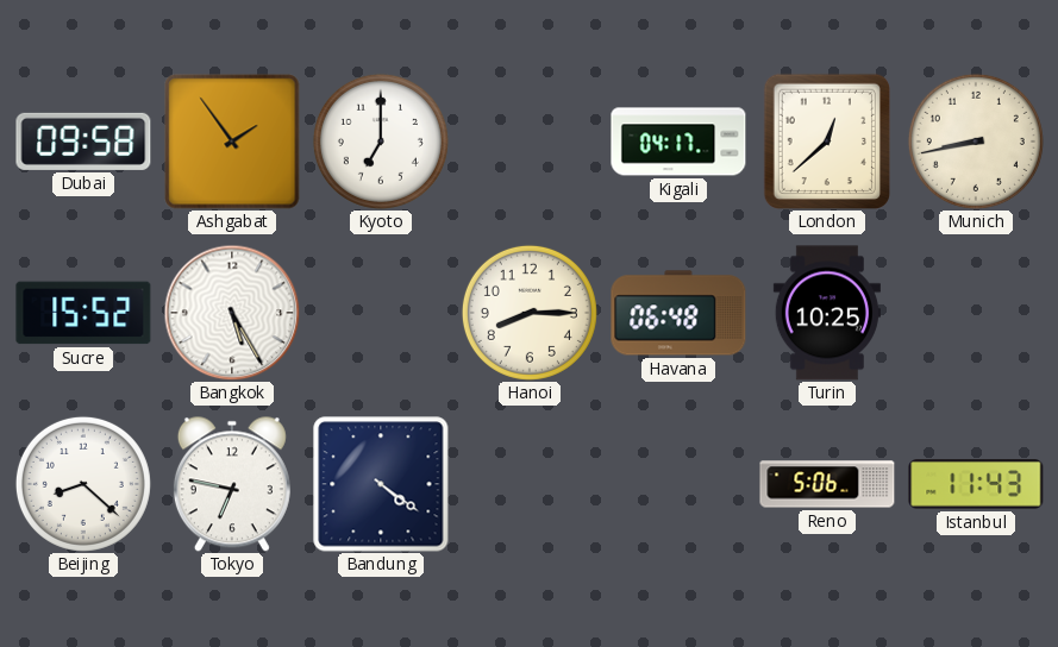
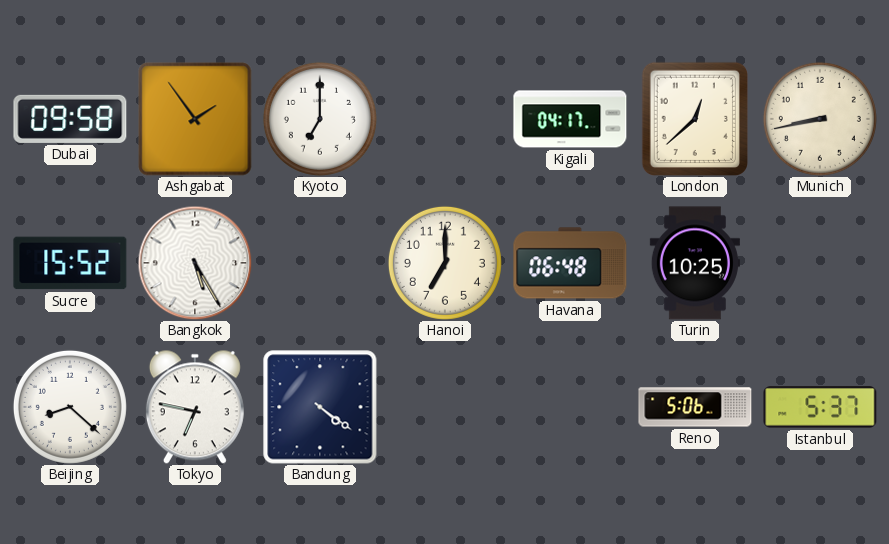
Hanoi: 8:15 -> 7:00
Istanbul: 11:43 -> 5:37
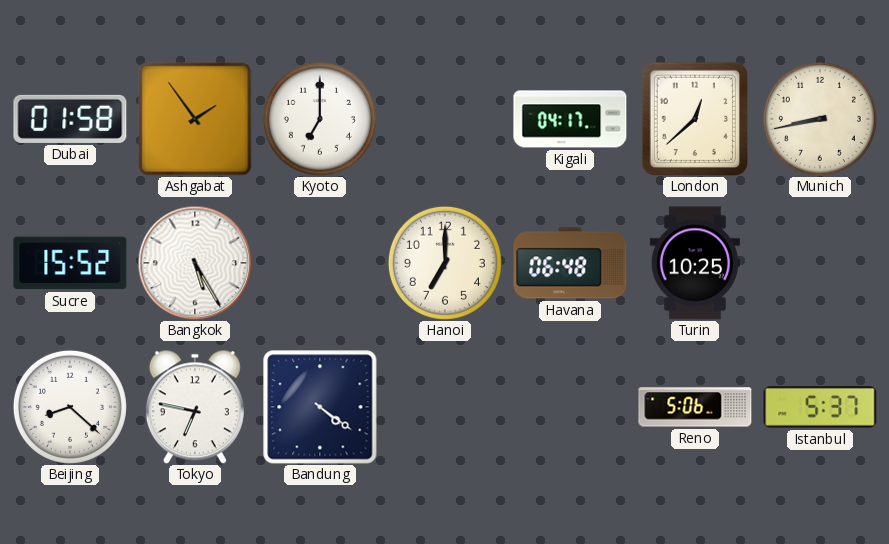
Dubai: 09:58 -> 01:58
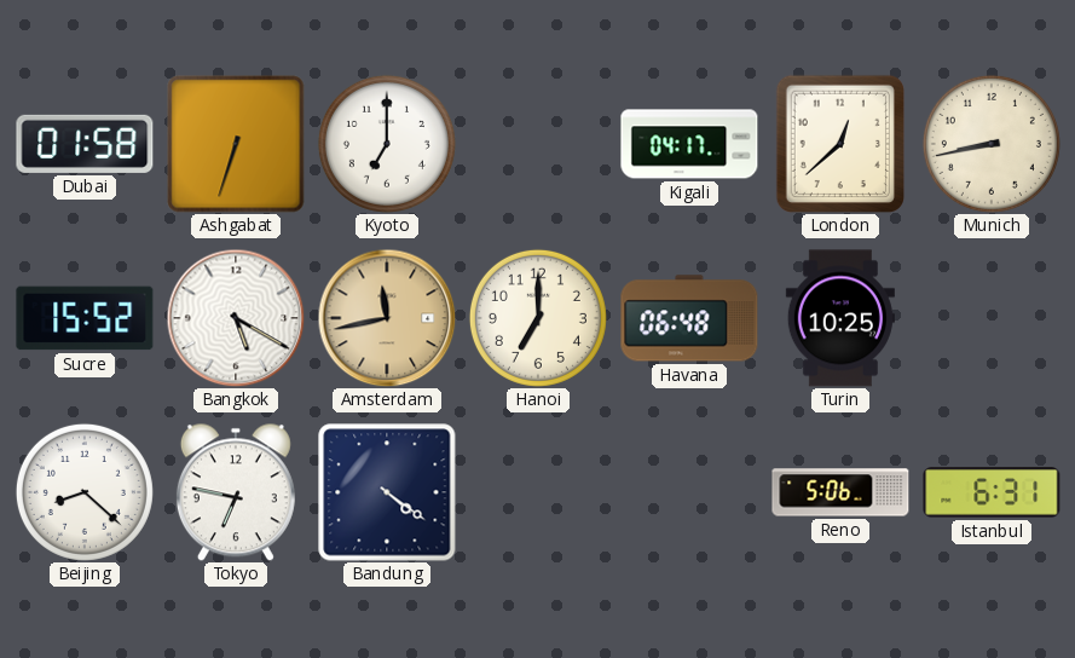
Ashgabat: 1:54 -> 6:33
Bangkok: 5:25 -> 5:20
Amsterdam: none -> 11:43
Istanbul: 5:37 -> 6:31
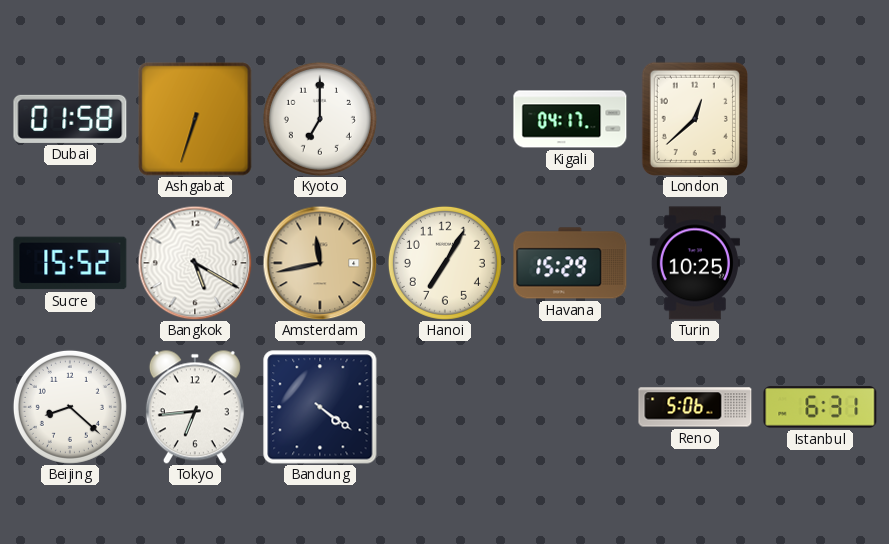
Munich: 8:43 -> none
Hanoi: 7:00 -> 7:05
Havana: 06:48 -> 15:29
Tokyo: 6:47 -> 6:44
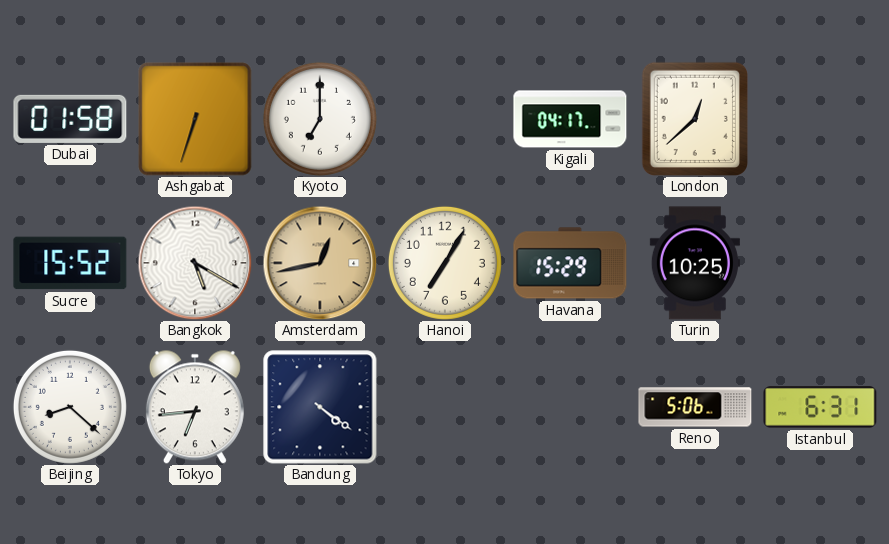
Amsterdam: 11:43 -> 12:43
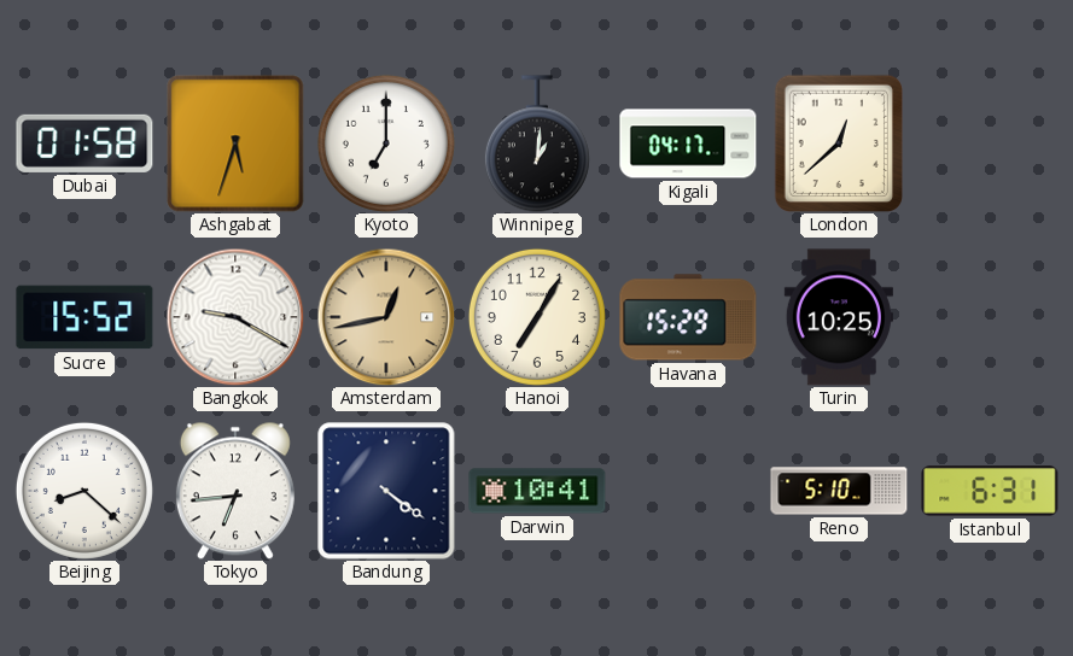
Ashgabat: 6:33 -> 5:33
Winnipeg: none -> 1:01
Bangkok: 5:20 -> 9:20
Darwin: none -> 10:41
Reno: 5:06 -> 5:10
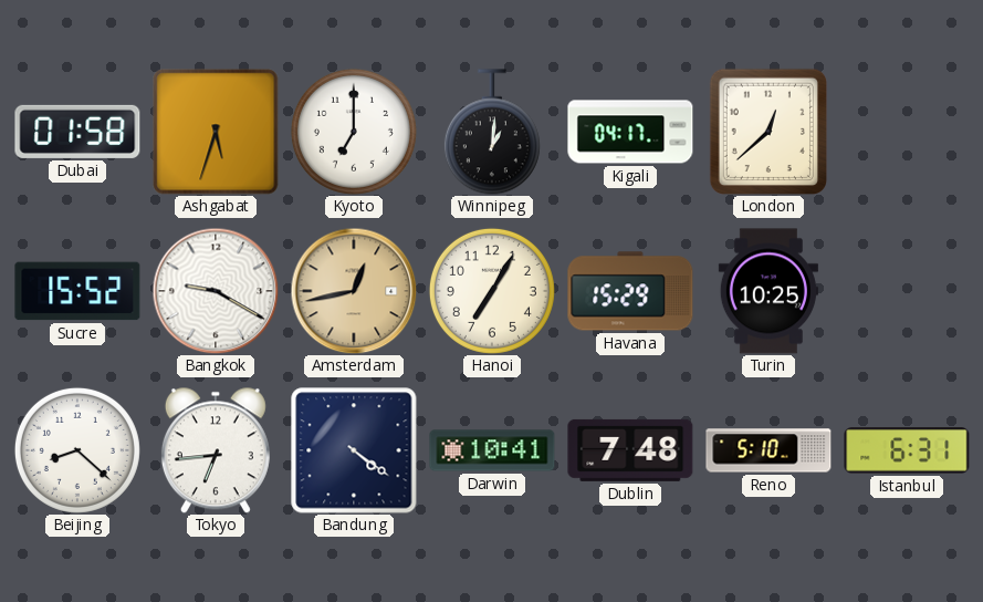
Dublin: none -> 7:48
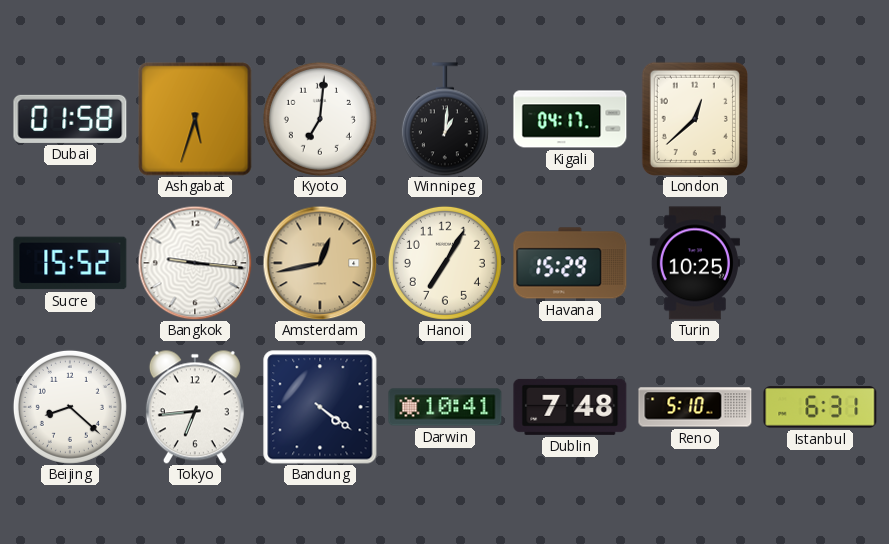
Kyoto: 7:00 -> 7:01
Bangkok: 9:20 -> 9:16
